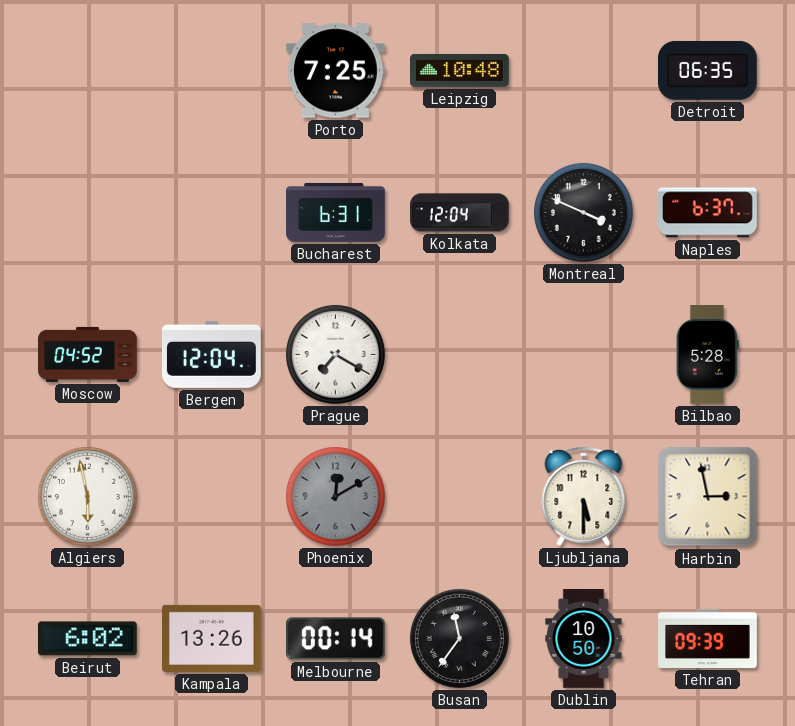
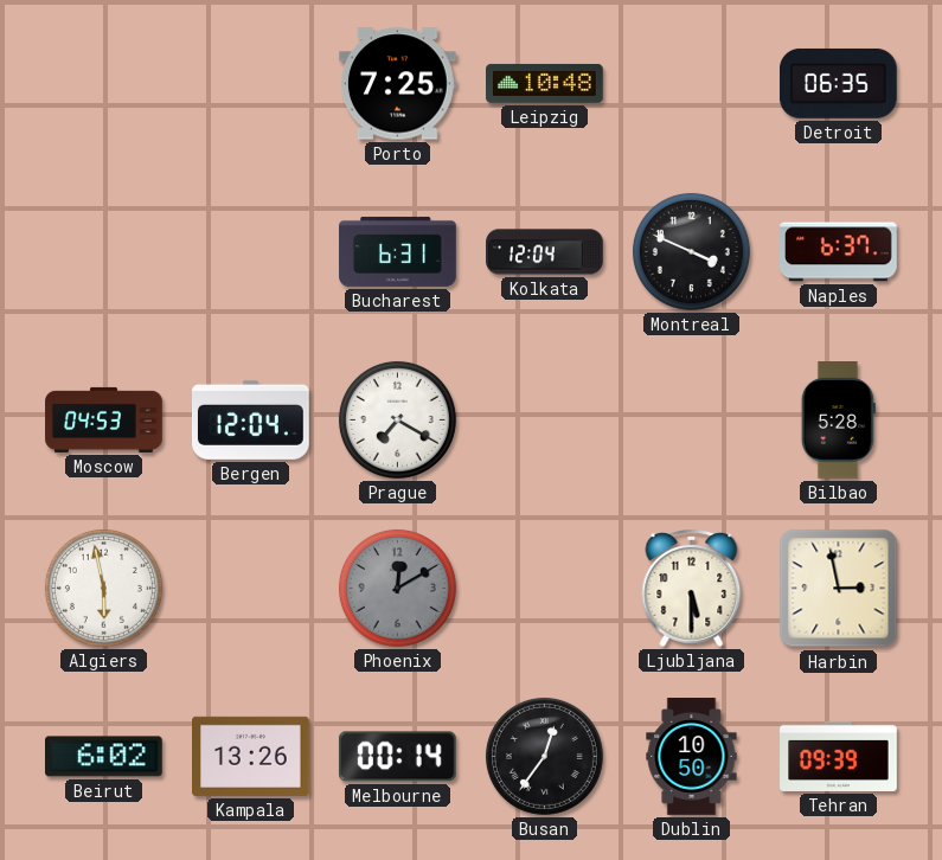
Moscow: 04:52 -> 04:53
Busan: 11:36 -> 12:36
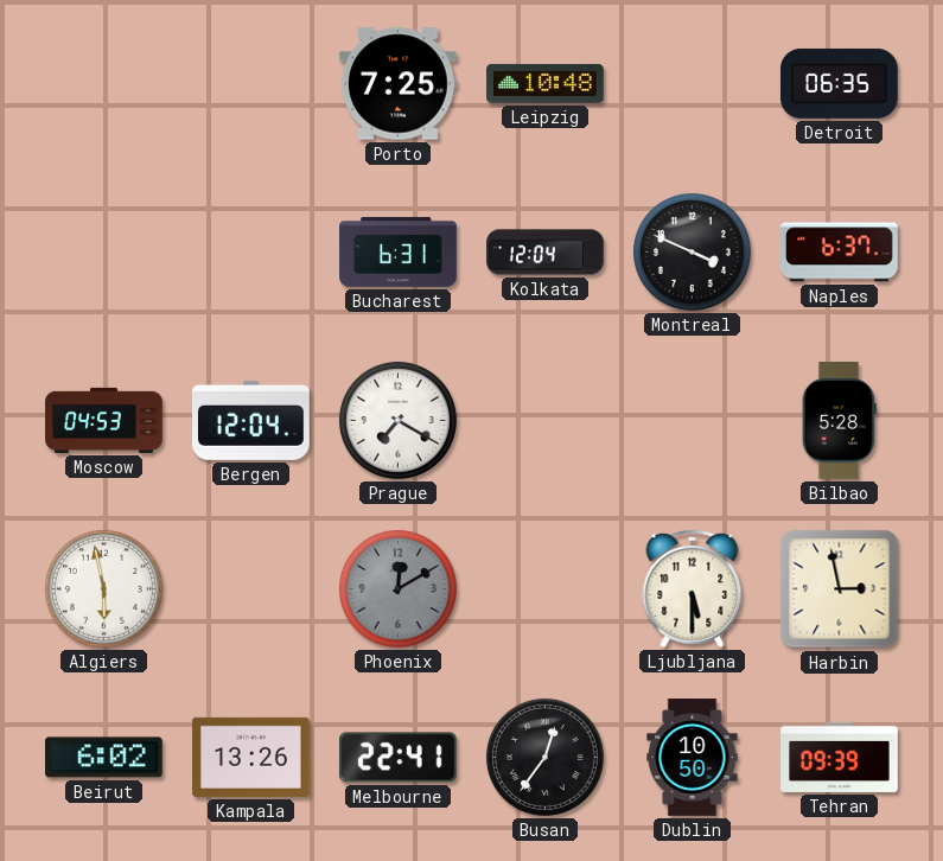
Melbourne: 00:14 -> 22:41
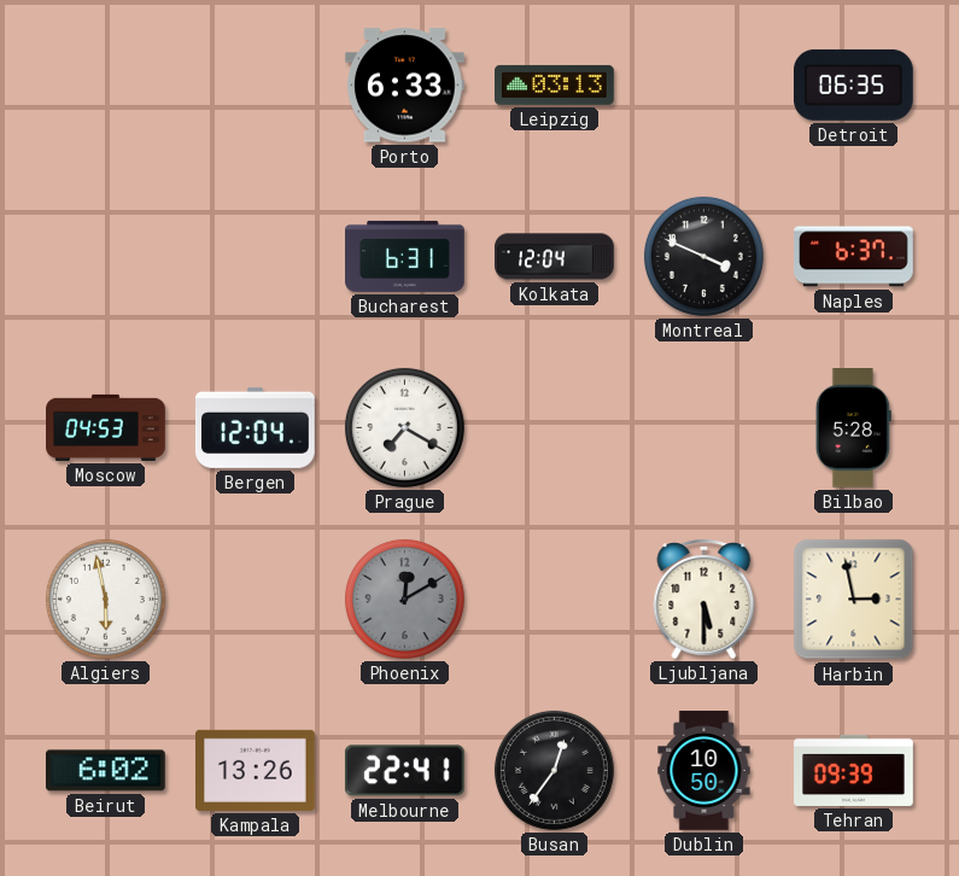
Porto: 7:25 -> 6:33
Leipzig: 10:48 -> 03:13
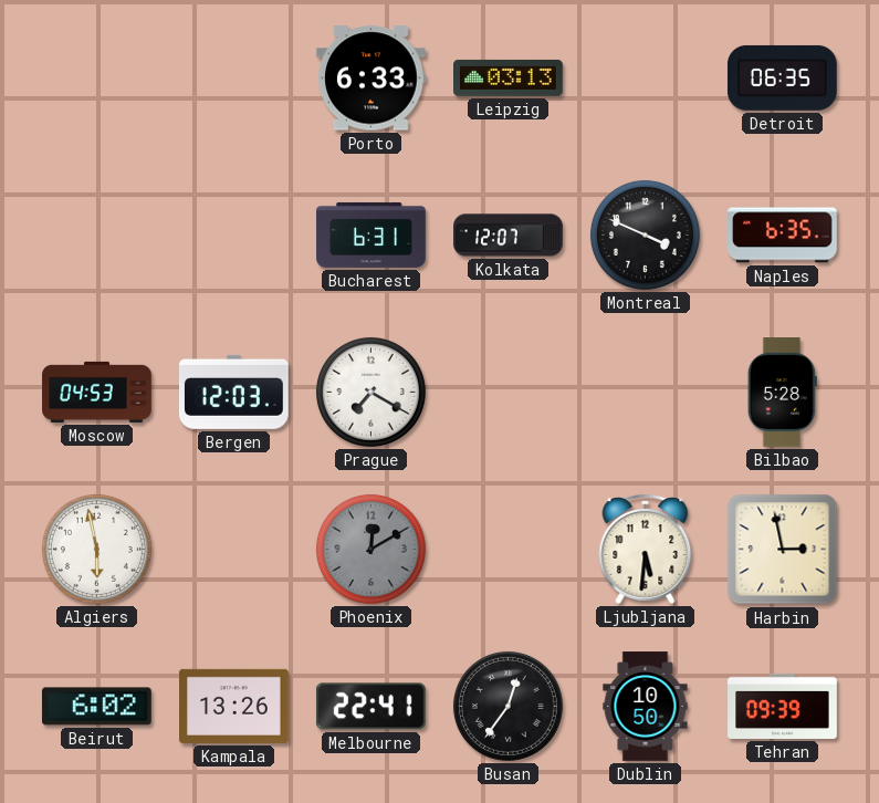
Kolkata: 12:04 -> 12:07
Naples: 6:37 -> 6:35
Bergen: 12:04 -> 12:03
Ljubljana: 5:30 -> 5:31
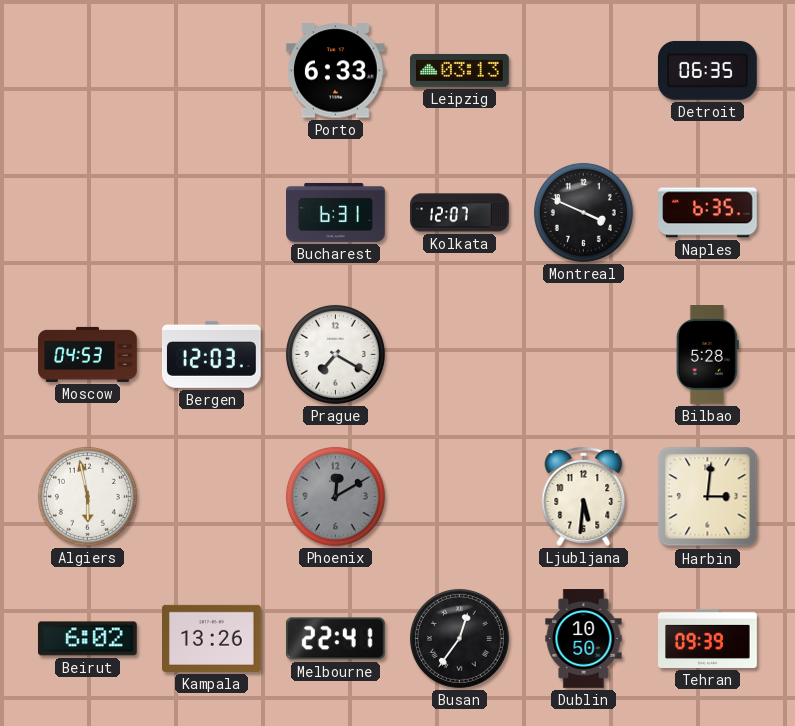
Harbin: 2:58 -> 3:01
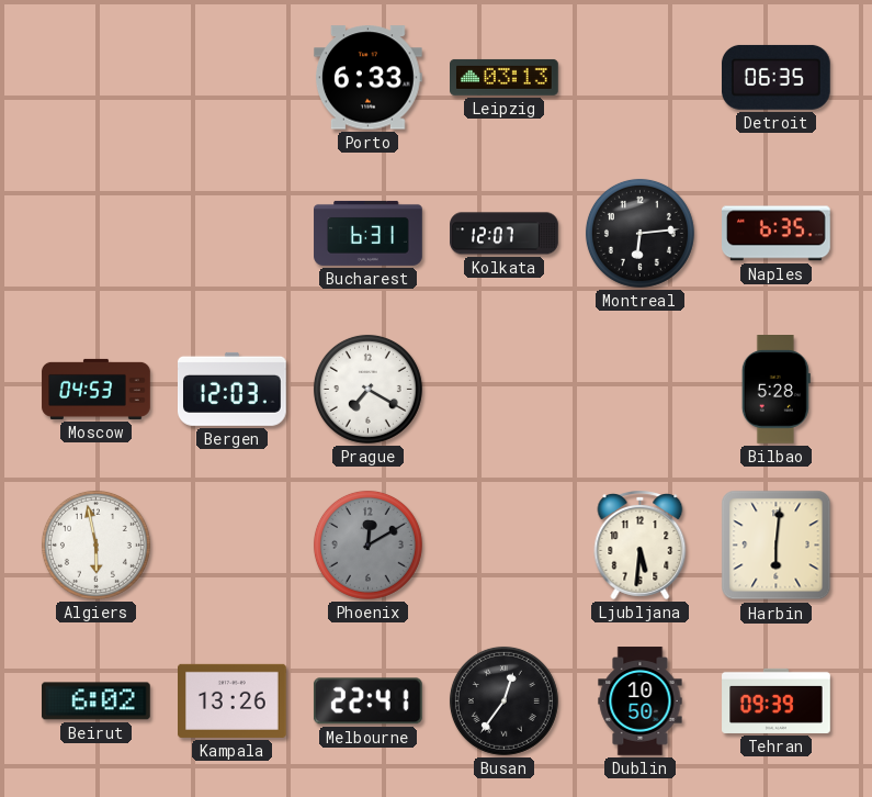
Montreal: 3:49 -> 6:14
Harbin: 3:01 -> 6:01
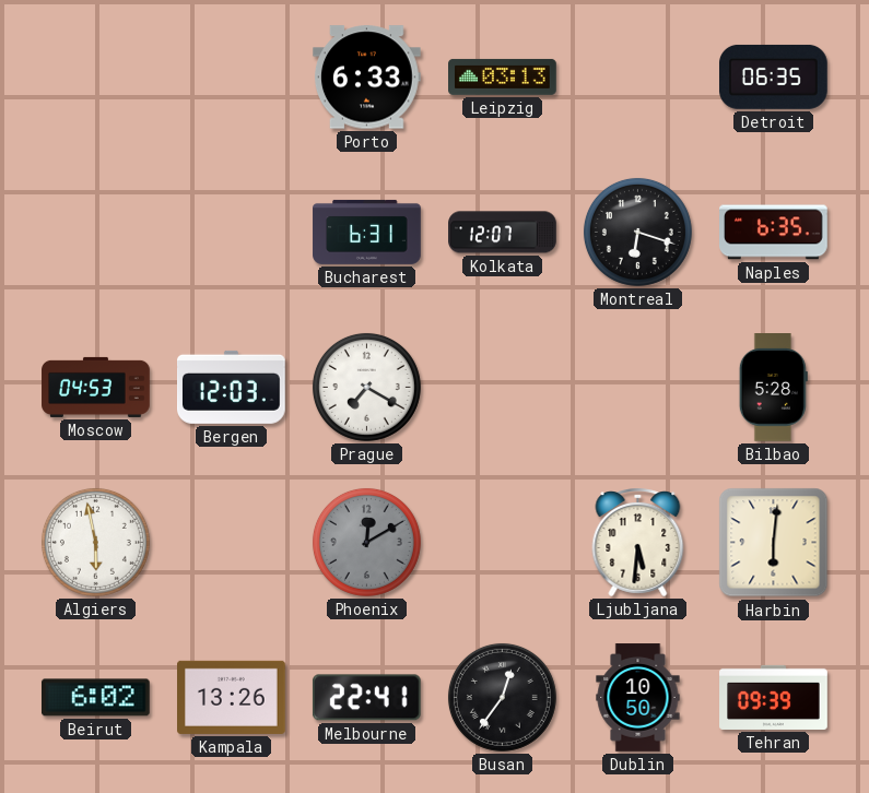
Montreal: 6:14 -> 6:18
